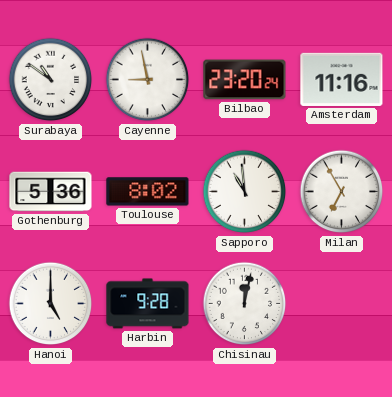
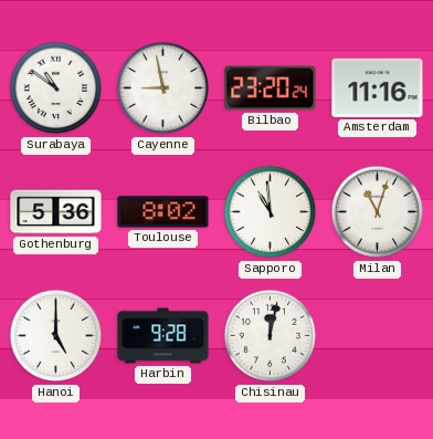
Milan: 6:55 -> 11:03
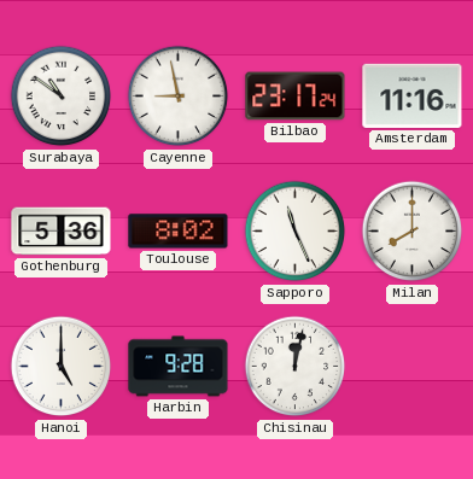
Bilbao: 23:20 -> 23:17
Sapporo: 10:59 -> 11:26
Milan: 11:03 -> 8:00
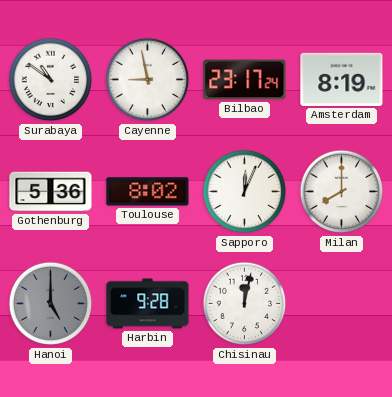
Amsterdam: 11:16 -> 8:19
Sapporo: 11:26 -> 12:04
Hanoi dial: white -> grey
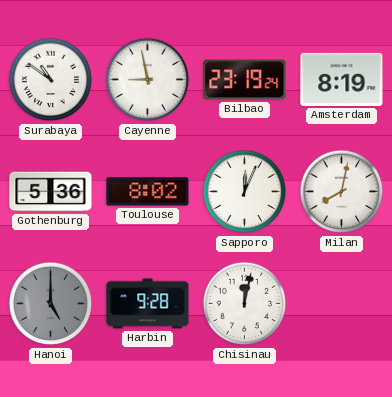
Bilbao: 23:17 -> 23:19
Milan: 8:00 -> 8:02
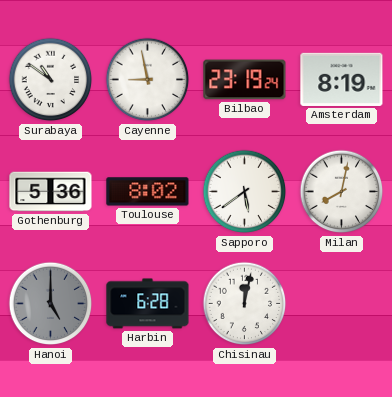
Sapporo: 12:04 -> 5:39
Harbin: 9:28 -> 6:28
